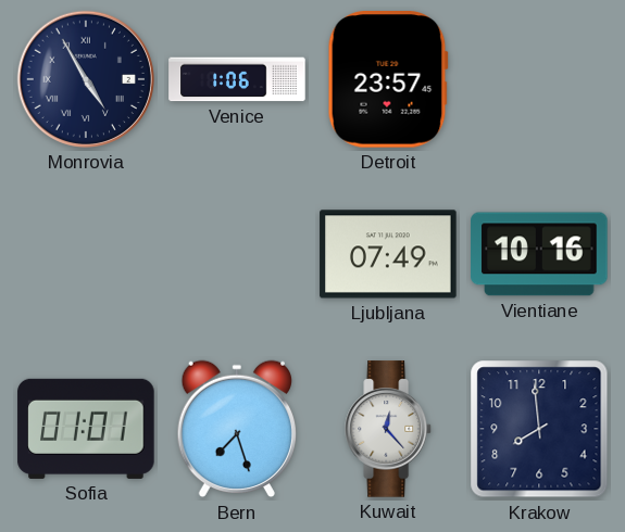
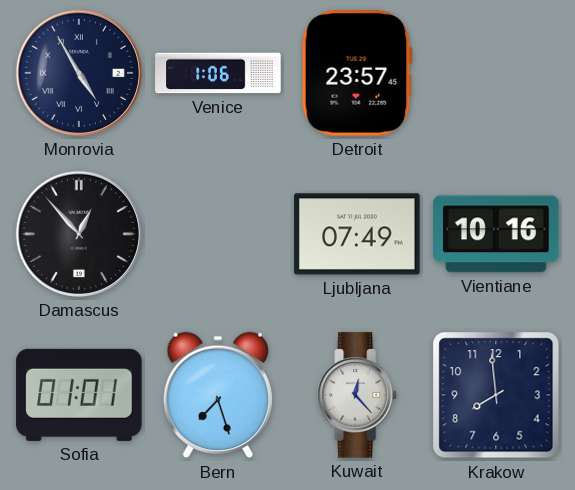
Damascus: none -> 12:53
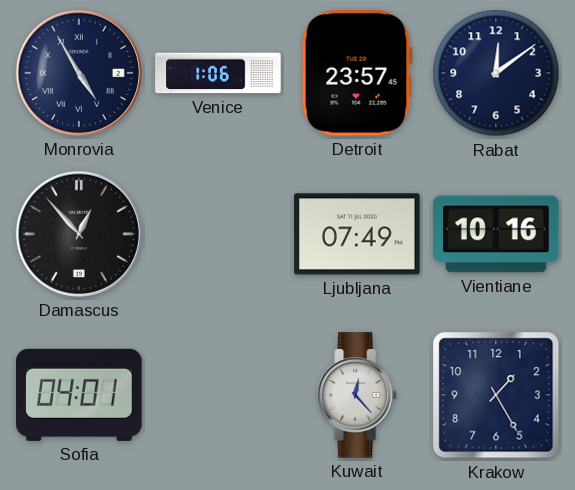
Rabat: none -> 12:09
Sofia: 01:01 -> 04:01
Bern: 7:27 -> none
Krakow: 7:59 -> 1:25
